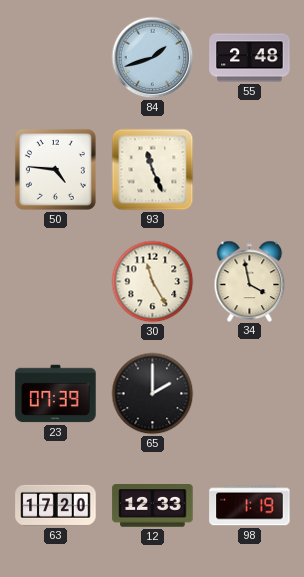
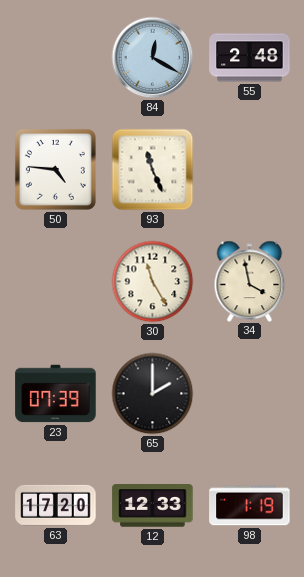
84: 1:42 -> 12:20
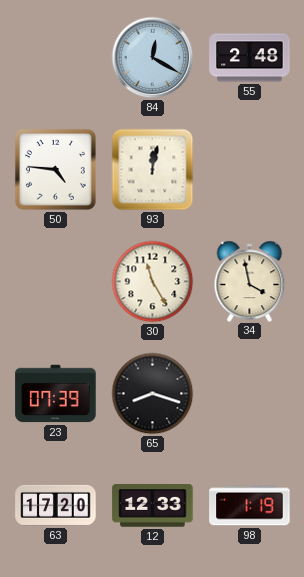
93: 11:26 -> 12:02
65: 2:00 -> 8:18
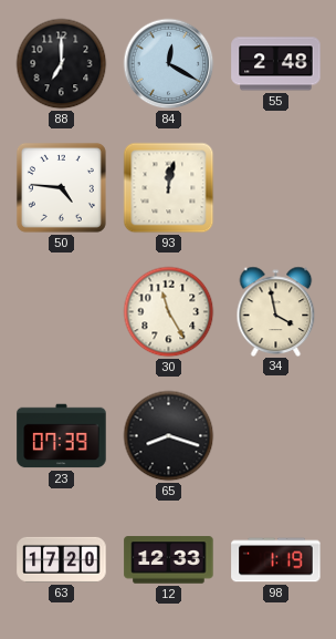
88: none -> 7:00
